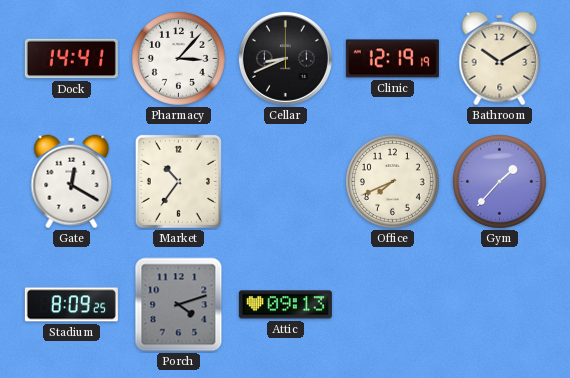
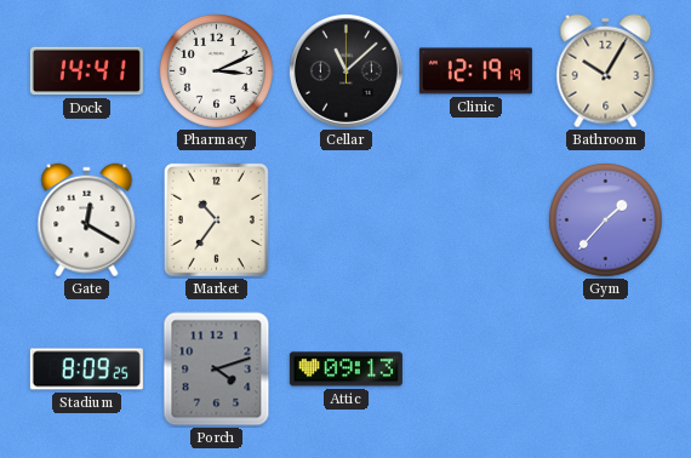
Pharmacy: 3:07 -> 3:11
Cellar: 8:41 -> 11:08
Bathroom: 10:10 -> 10:05
Office: 7:41 -> none
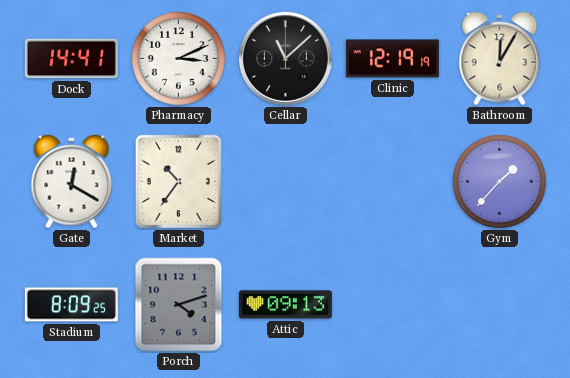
Bathroom: 10:05 -> 12:05
